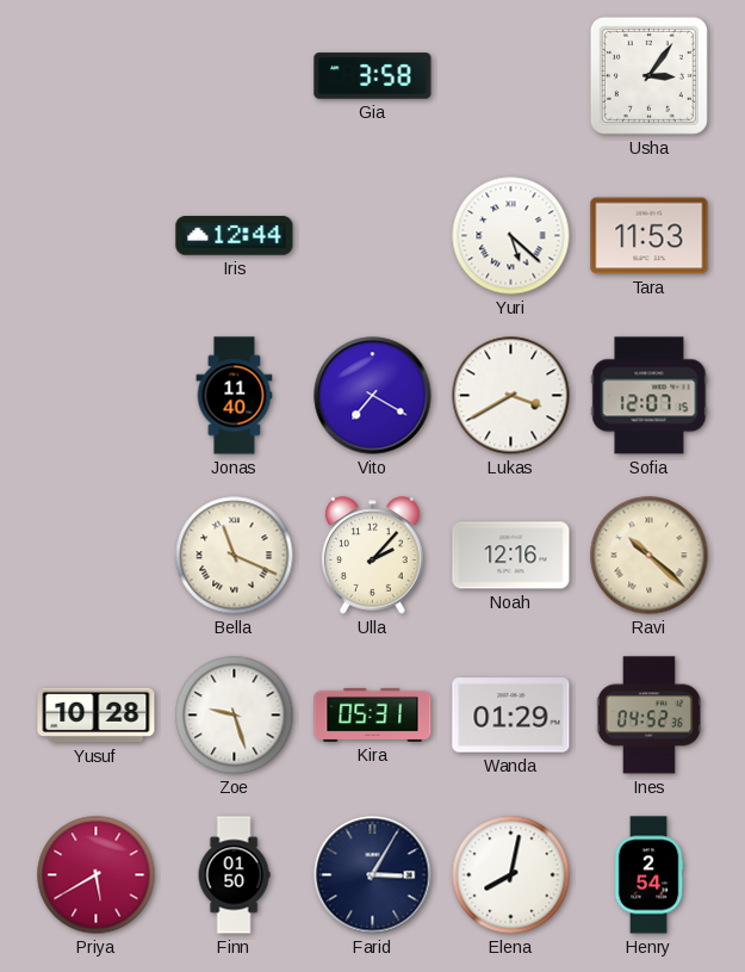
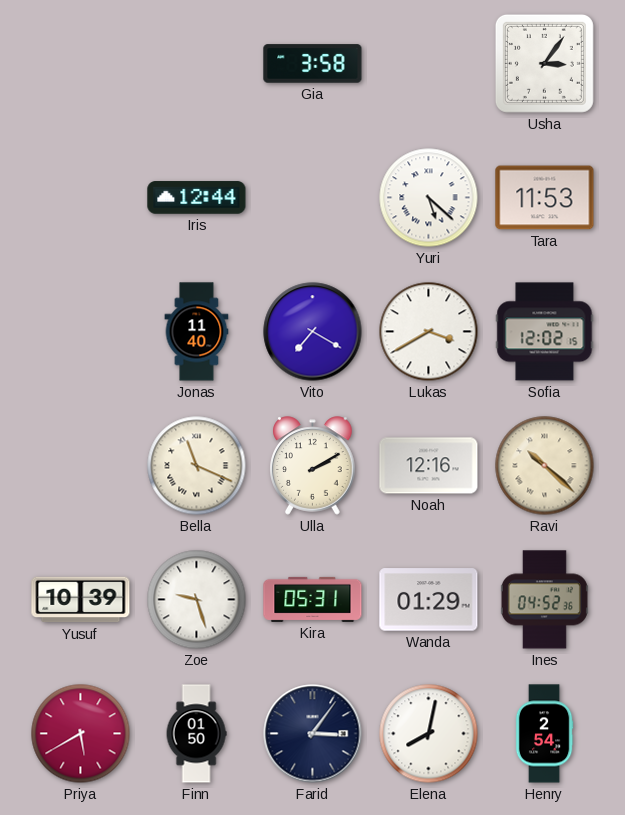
Sofia: 12:07 -> 12:02
Ulla: 2:07 -> 2:10
Yusuf: 10:28 -> 10:39
Farid: 3:05 -> 3:06
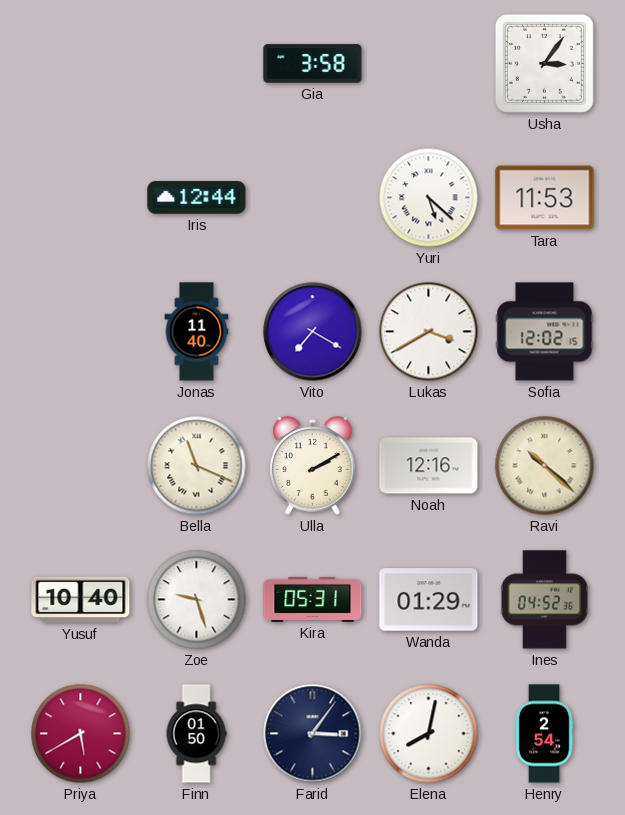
Yusuf: 10:39 -> 10:40
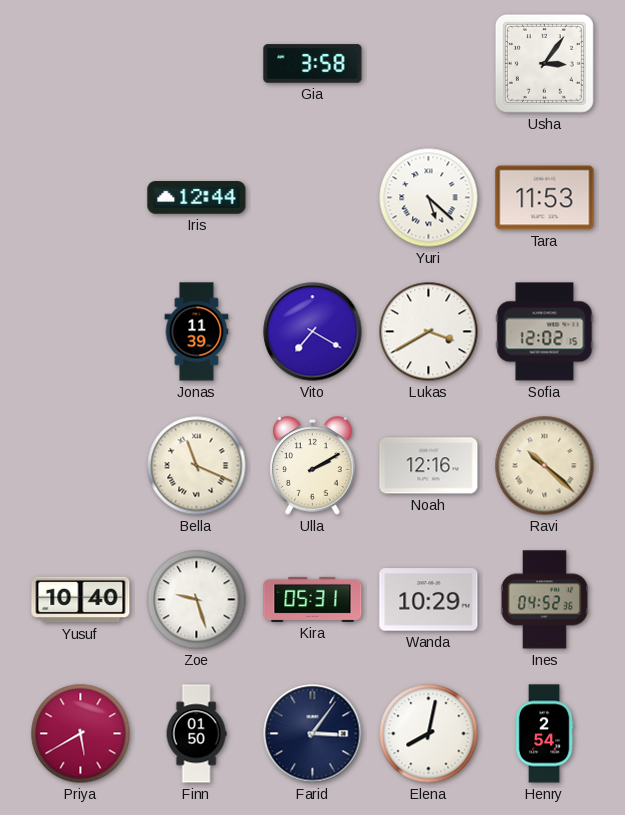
Jonas: 11:40 -> 11:39
Wanda: 01:29 -> 10:29
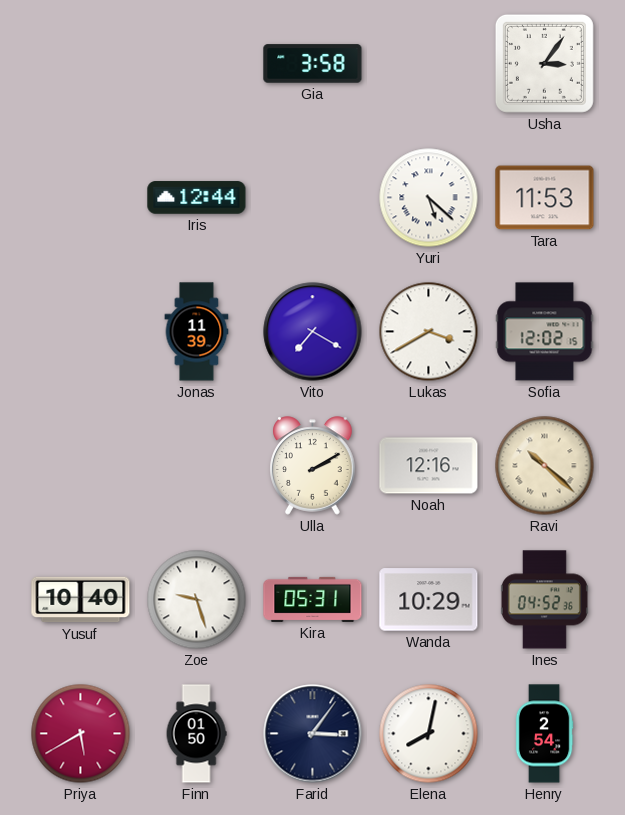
Bella: 11:19 -> none
